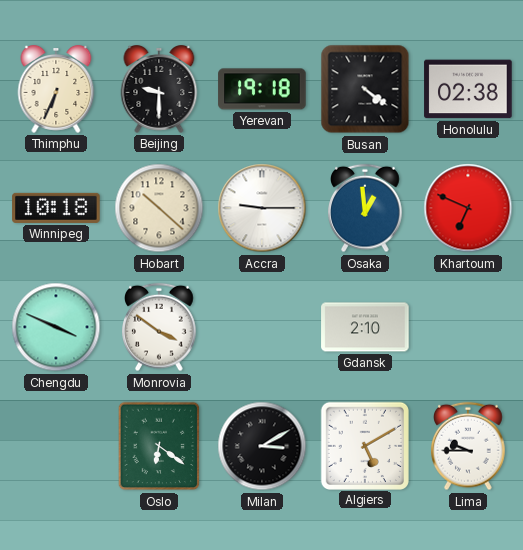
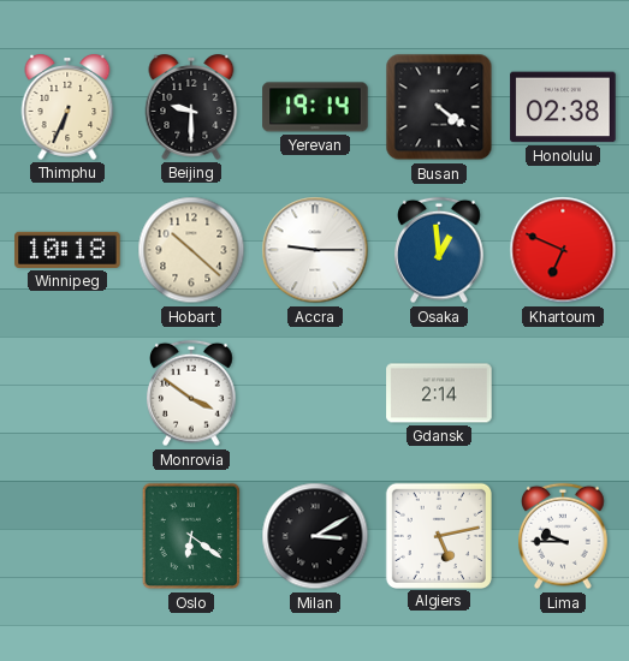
Yerevan: 19:18 -> 19:14
Chengdu: 3:49 -> none
Gdansk: 2:10 -> 2:14
Algiers: 5:10 -> 5:13
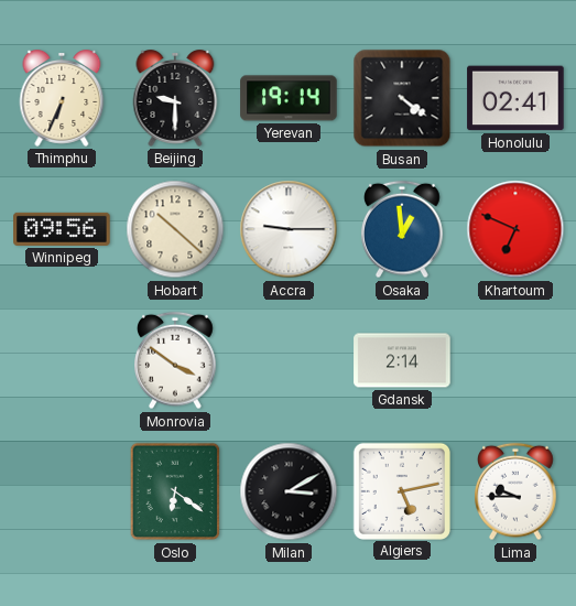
Honolulu: 02:38 -> 02:41
Winnipeg: 10:18 -> 09:56
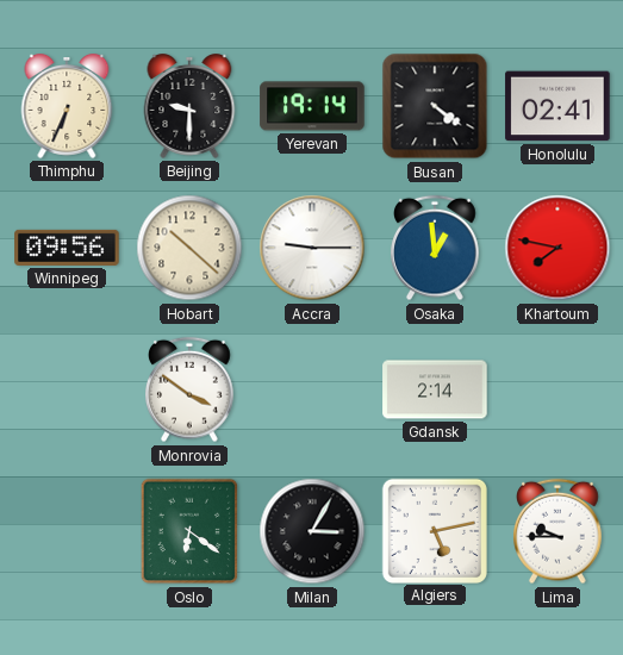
Khartoum: 6:49 -> 7:47
Milan: 3:10 -> 3:05
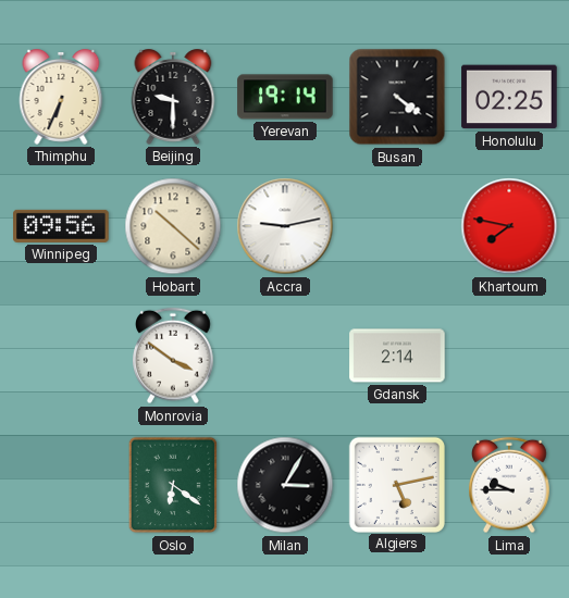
Honolulu: 02:41 -> 02:25
Accra: 9:15 -> 9:13
Osaka: 12:59 -> none
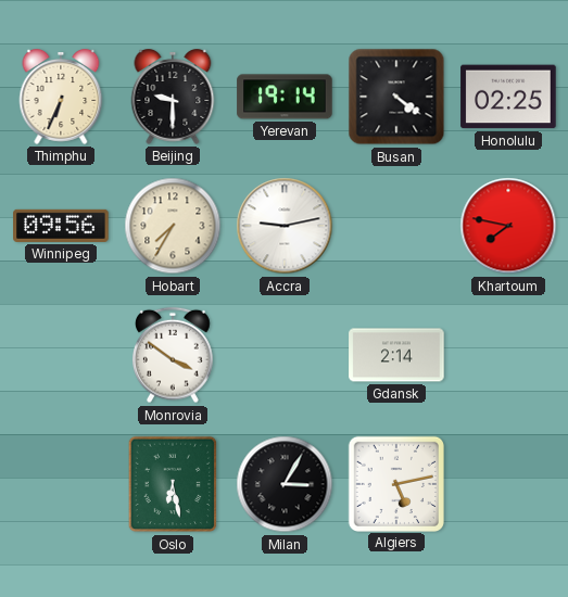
Hobart: 10:22 -> 7:35
Oslo: 6:21 -> 6:28
Lima: 9:45 -> none
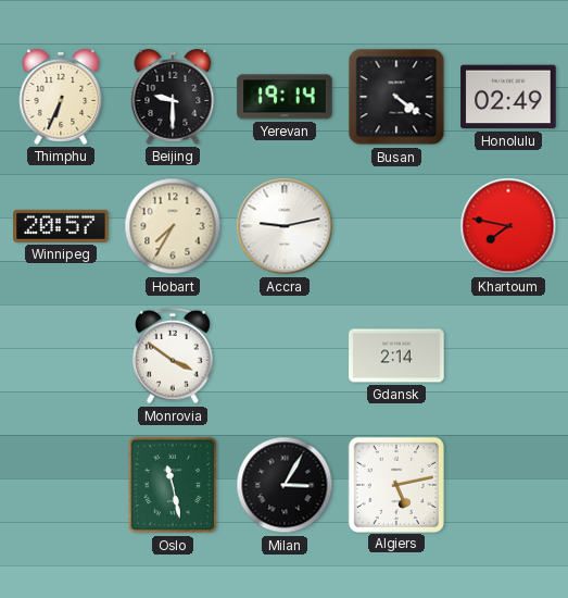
Honolulu: 02:25 -> 02:49
Winnipeg: 09:56 -> 20:57
Oslo: 6:28 -> 11:28
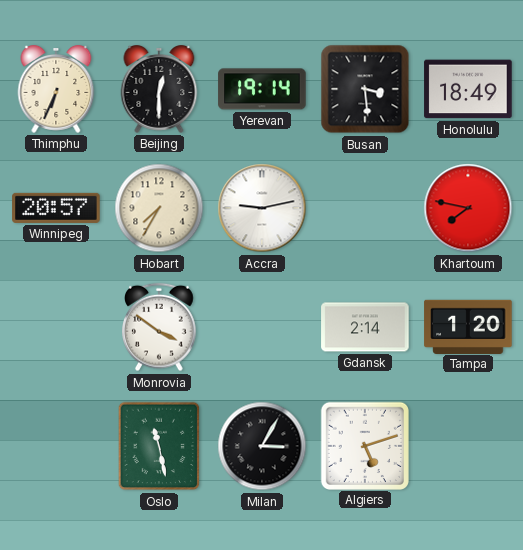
Beijing: 9:30 -> 12:30
Busan: 4:21 -> 3:29
Honolulu: 02:49 -> 18:49
Tampa: none -> 1:20
Algiers: 5:13 -> 5:12
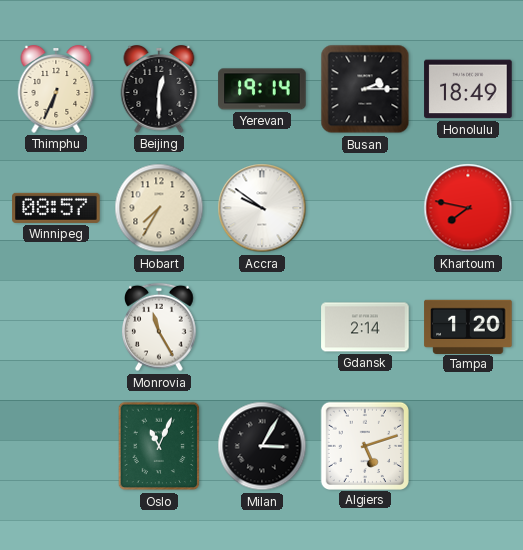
Busan: 3:29 -> 2:15
Winnipeg: 20:57 -> 08:57
Accra: 9:13 -> 9:51
Monrovia: 3:51 -> 11:25
Oslo: 11:28 -> 11:04
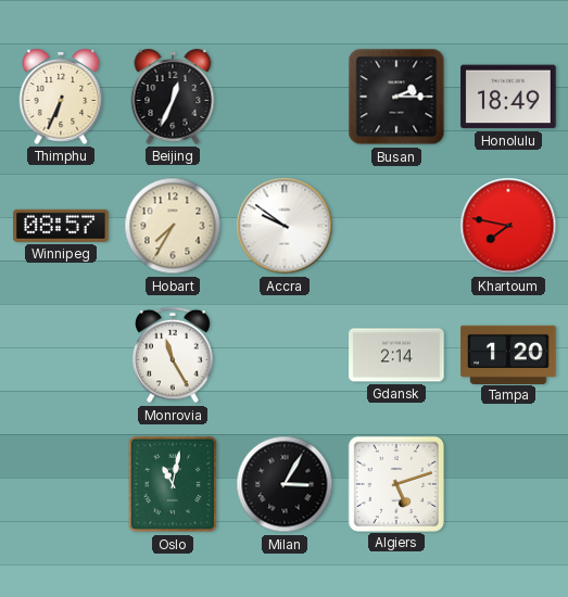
Beijing: 12:30 -> 12:34
Yerevan: 19:14 -> none
Oslo: 11:04 -> 11:02
